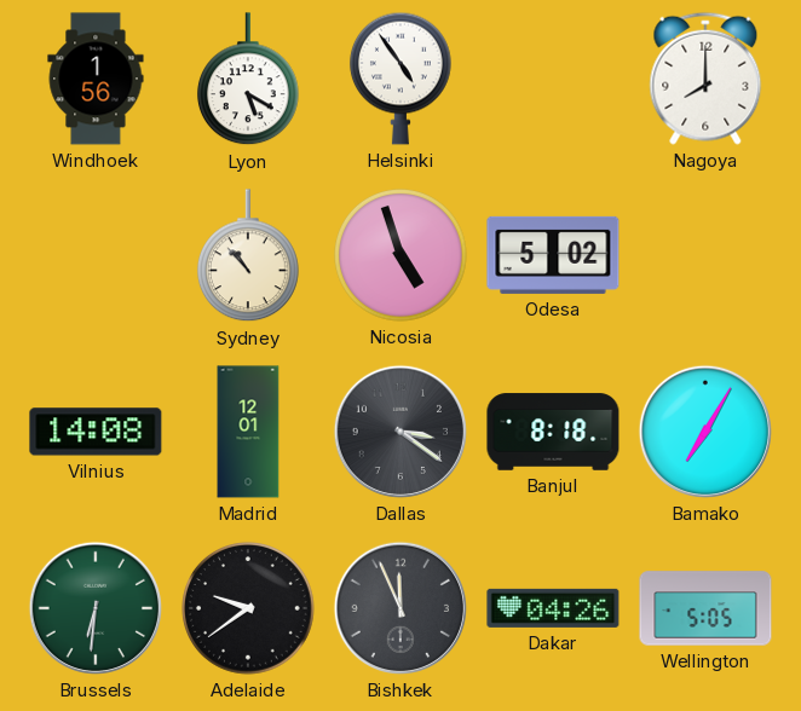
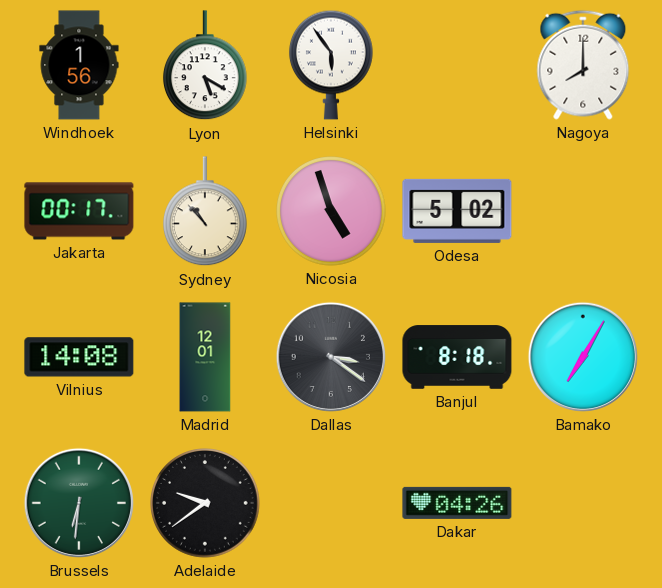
Helsinki: 4:54 -> 5:54
Jakarta: none -> 00:17
Bishkek: 11:56 -> none
Wellington: 5:05 -> none
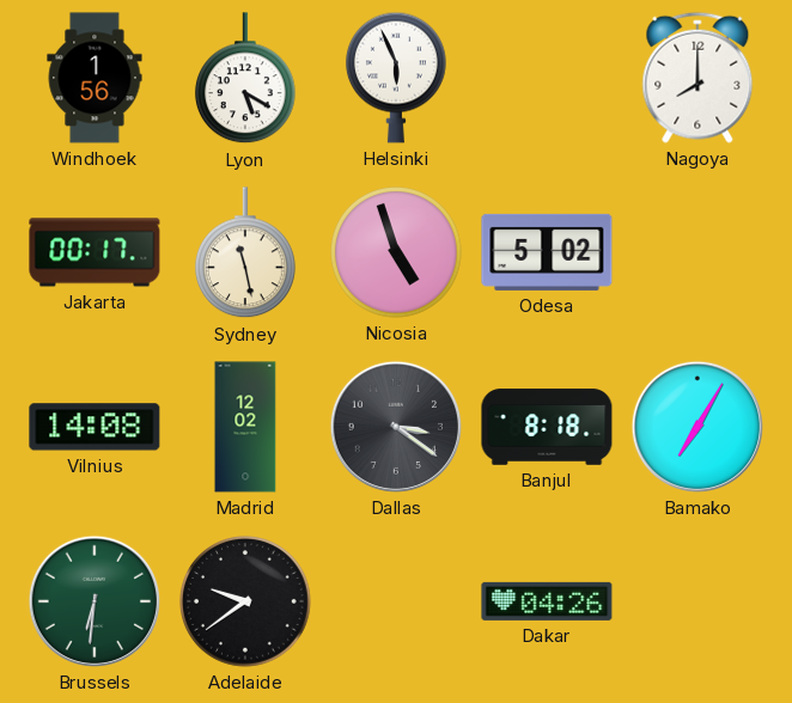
Helsinki: 5:54 -> 5:56
Sydney: 10:53 -> 11:28
Madrid: 12:01 -> 12:02
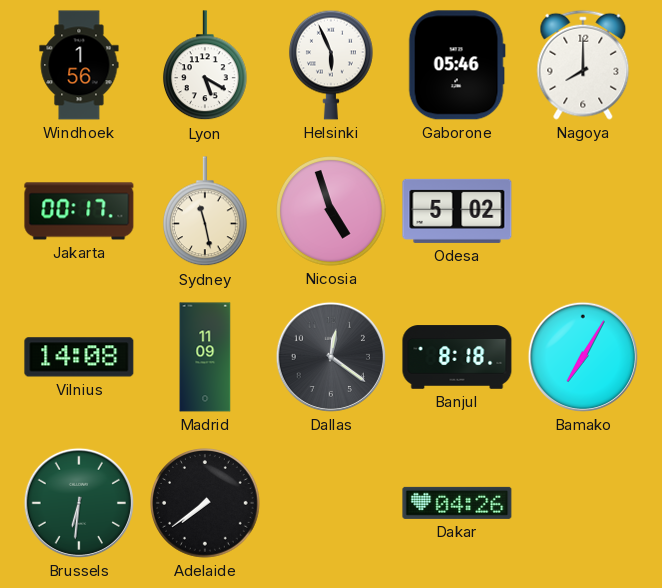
Gaborone: none -> 05:46
Madrid: 12:02 -> 11:09
Dallas: 3:21 -> 12:21
Adelaide: 9:39 -> 7:39
